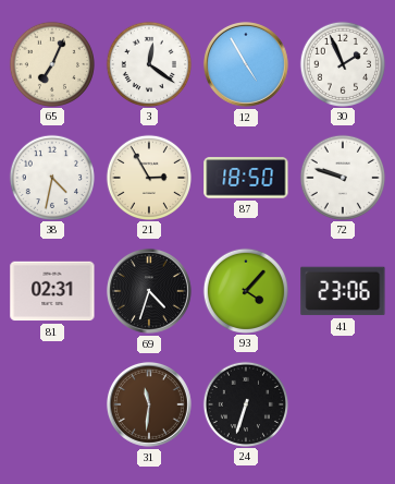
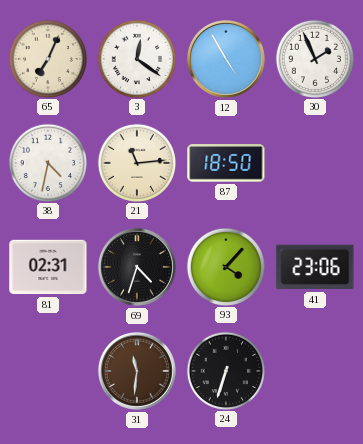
21: 2:55 -> 11:14
72: 9:48 -> none
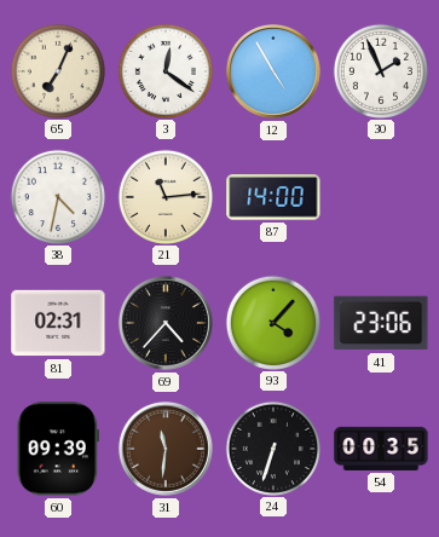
87: 18:50 -> 14:00
69: 4:33 -> 4:37
60: none -> 09:39
54: none -> 00:35
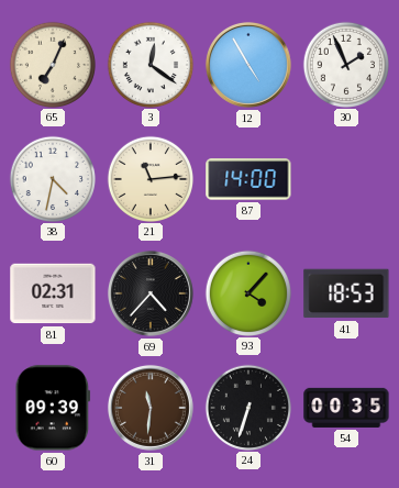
41: 23:06 -> 18:53
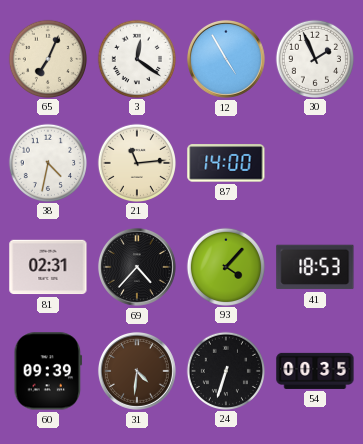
31: 11:31 -> 4:31
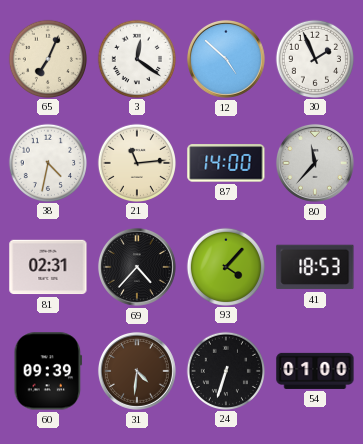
12: 4:55 -> 4:52
80: none -> 11:37
54: 00:35 -> 01:00
